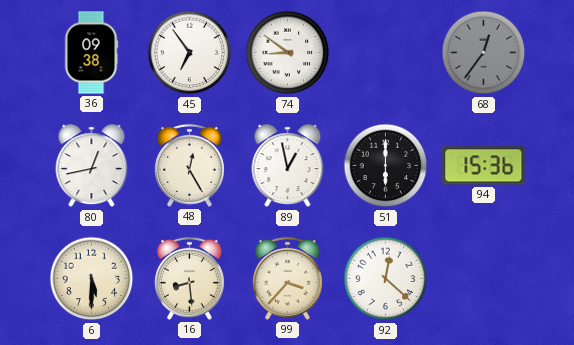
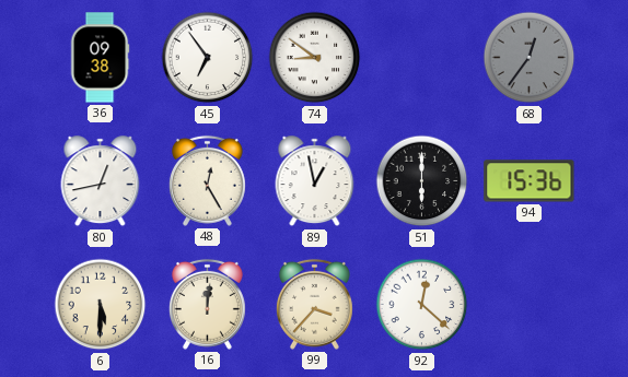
16: 8:29 -> 12:01
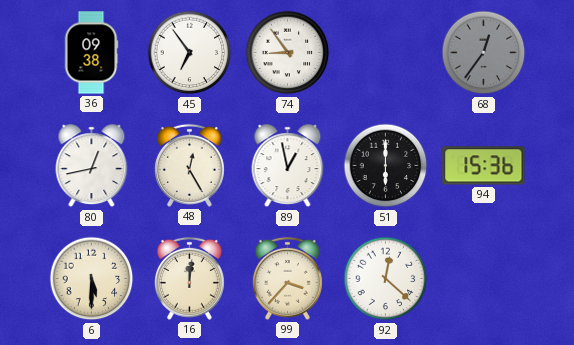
74: 8:51 -> 8:54
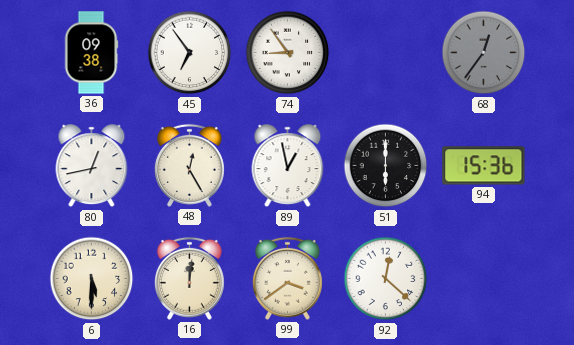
99: 3:37 -> 3:39
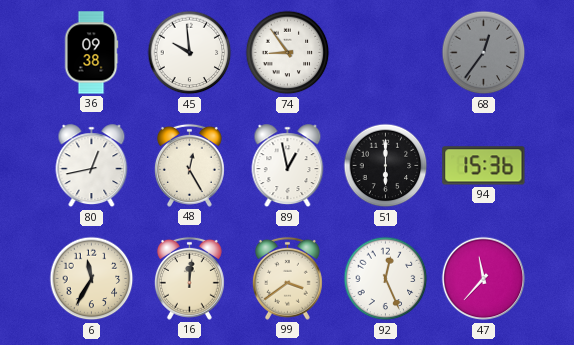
45: 6:54 -> 9:59
6: 5:30 -> 11:35
92: 12:22 -> 12:26
47: none -> 11:37
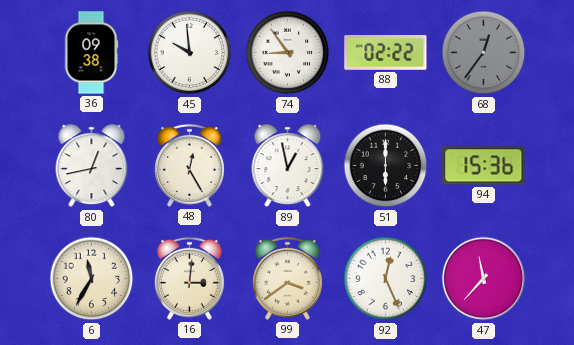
88: none -> 02:22
16: 12:01 -> 3:01
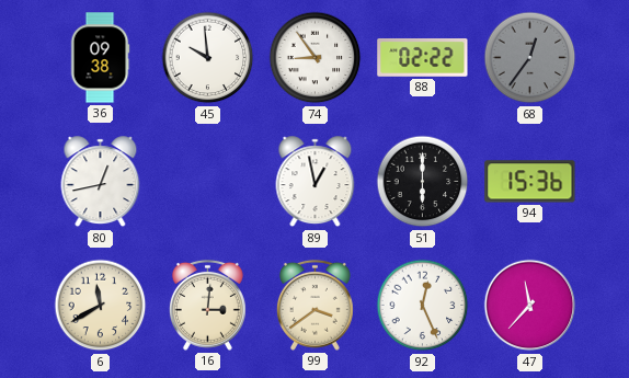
48: 12:25 -> none
6: 11:35 -> 11:40
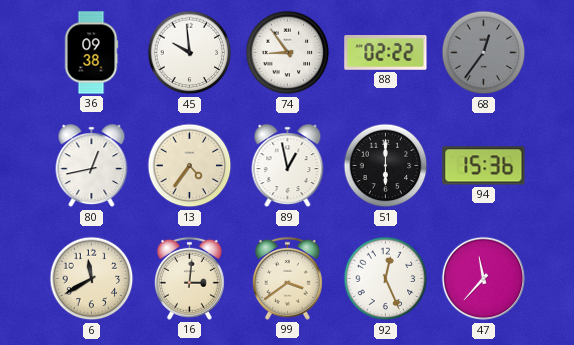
13: none -> 4:36
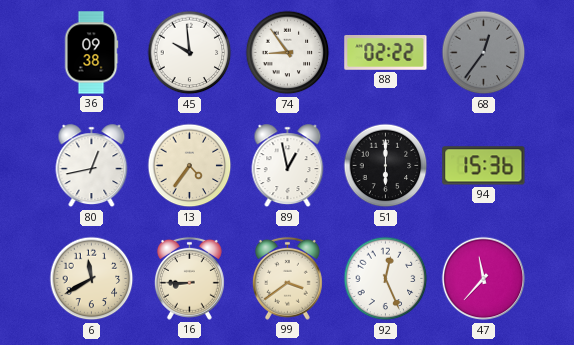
16: 3:01 -> 8:45
